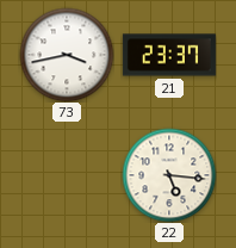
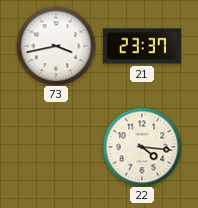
22: 5:16 -> 4:16
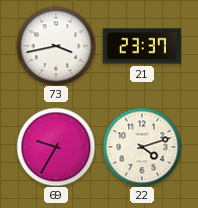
69: none -> 9:35
22: 4:16 -> 4:12
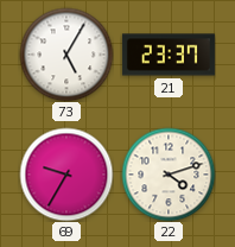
73: 3:43 -> 5:05
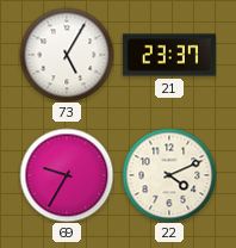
22: 4:12 -> 4:11
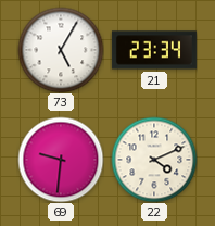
21: 23:37 -> 23:34
69: 9:35 -> 9:31
